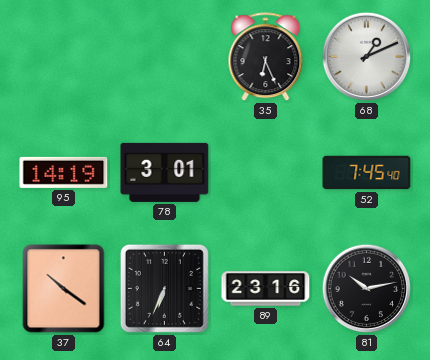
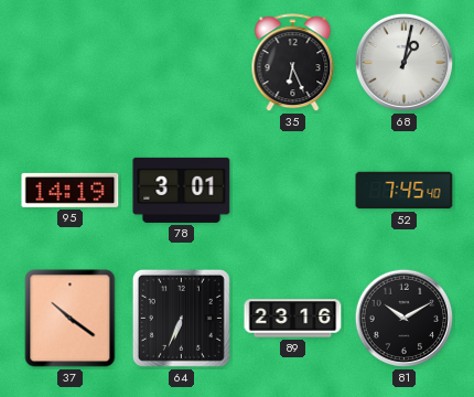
68: 1:11 -> 1:02
81: 10:13 -> 10:10
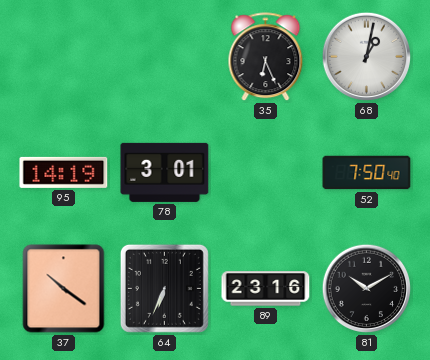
52: 7:45 -> 7:50
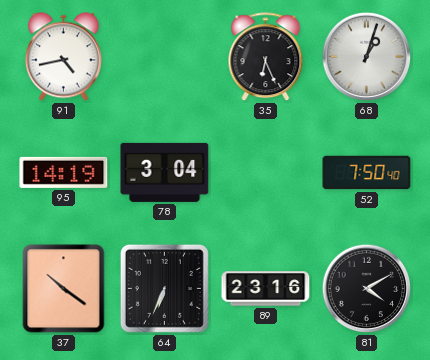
91: none -> 4:43
68: 1:02 -> 1:03
78: 3:01 -> 3:04
81: 10:10 -> 4:10
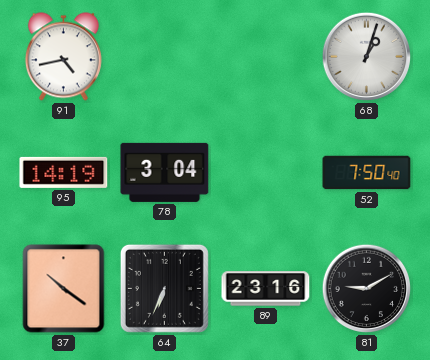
35: 6:26 -> none
81: 4:10 -> 9:10
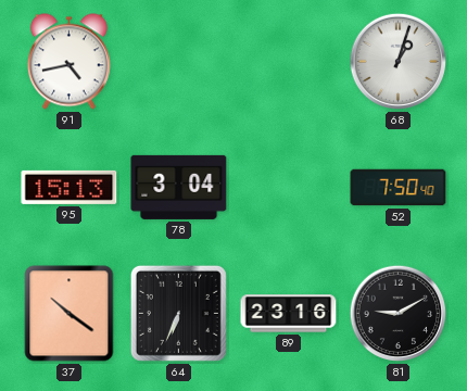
95: 14:19 -> 15:13
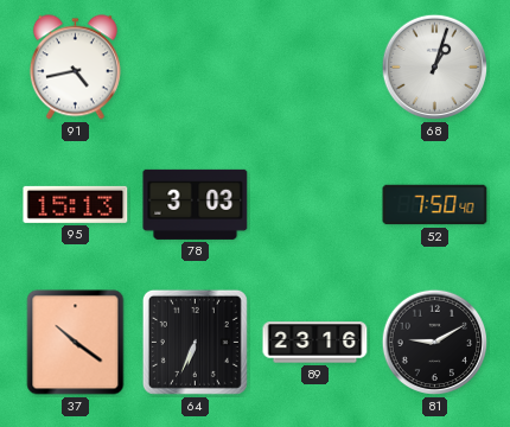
78: 3:04 -> 3:03
